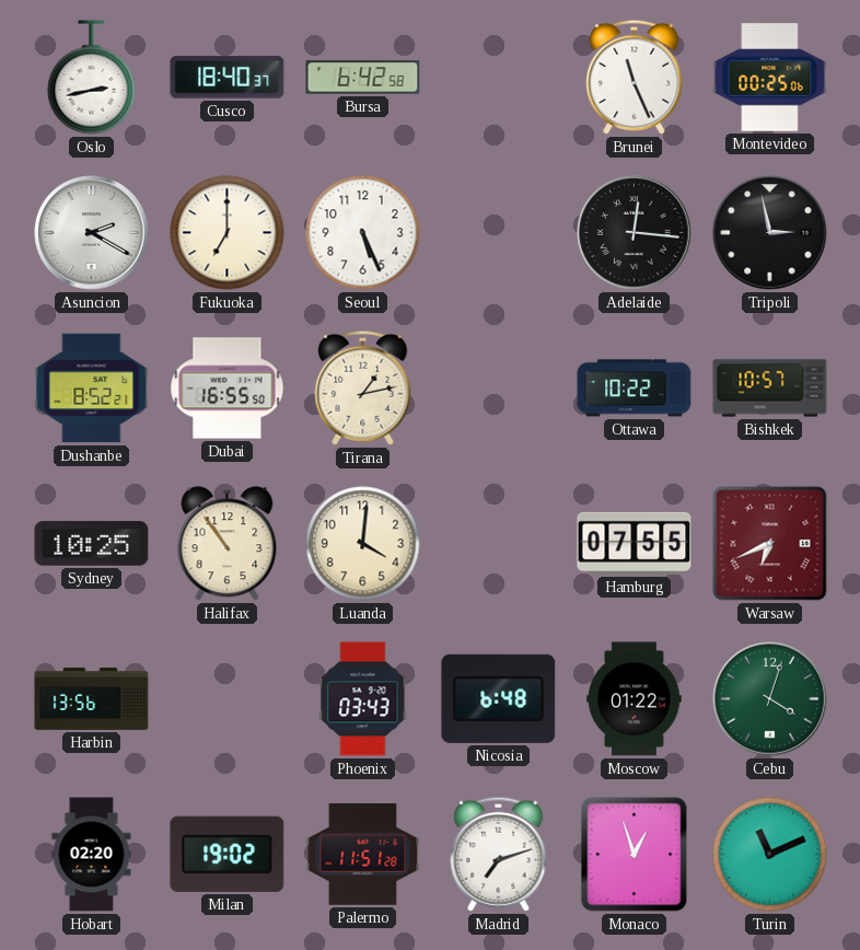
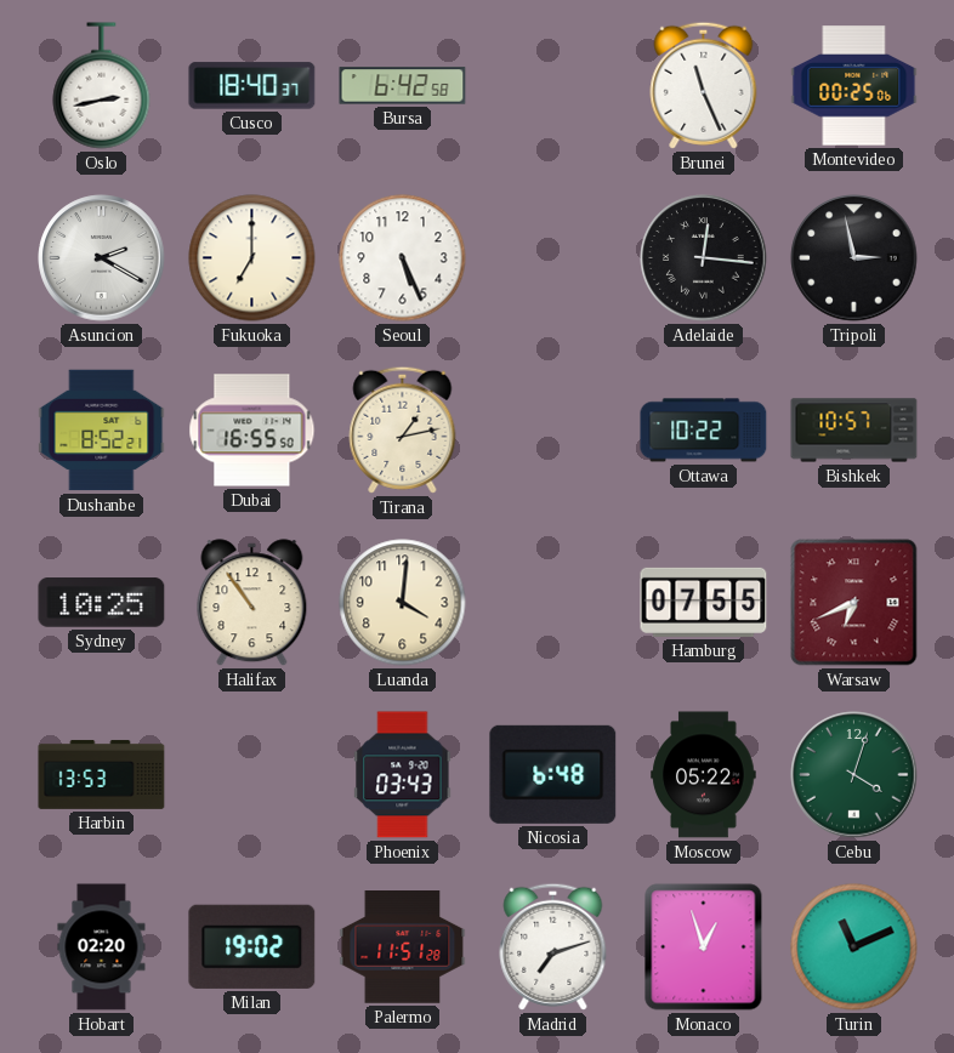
Harbin: 13:56 -> 13:53
Moscow: 01:22 -> 05:22
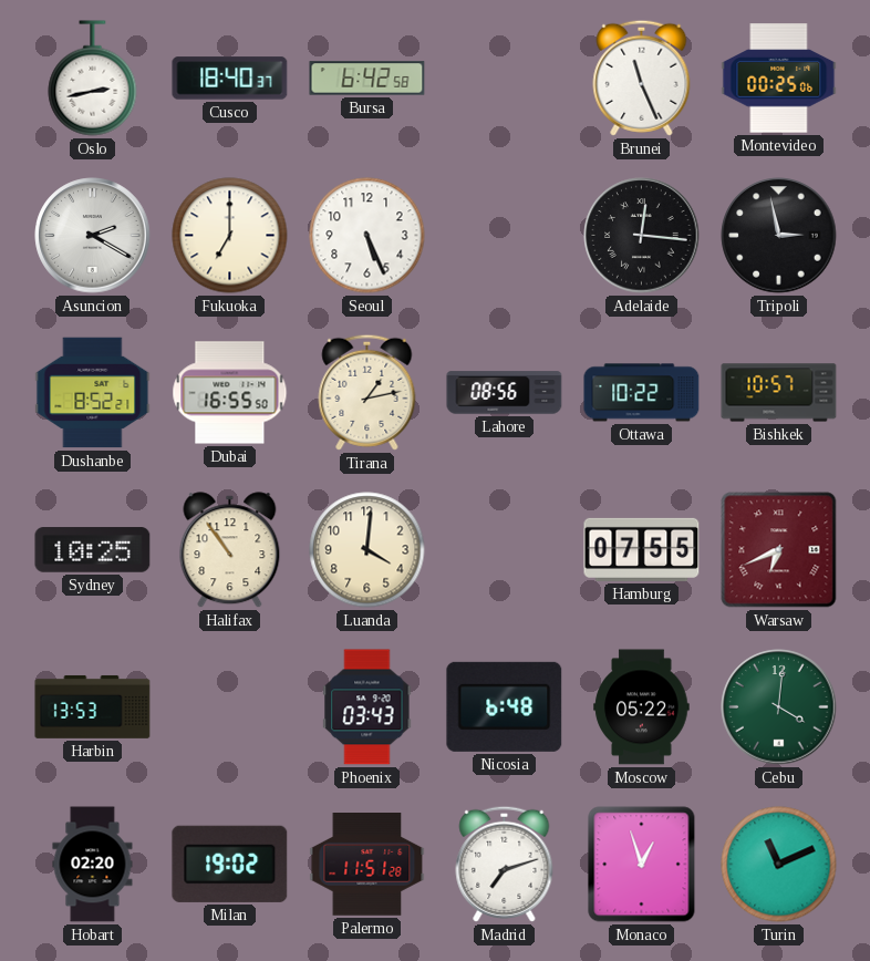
Lahore: none -> 08:56
Cebu: 4:03 -> 4:01
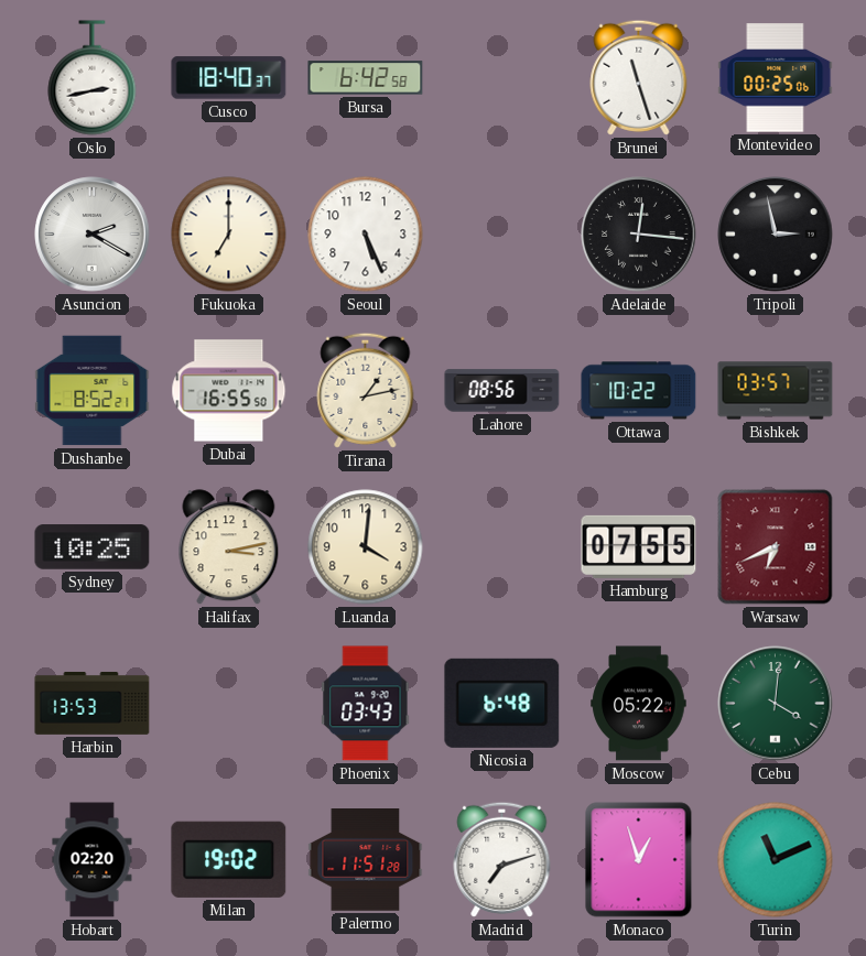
Brunei: 11:26 -> 11:27
Bishkek: 10:57 -> 03:57
Halifax: 10:54 -> 3:13
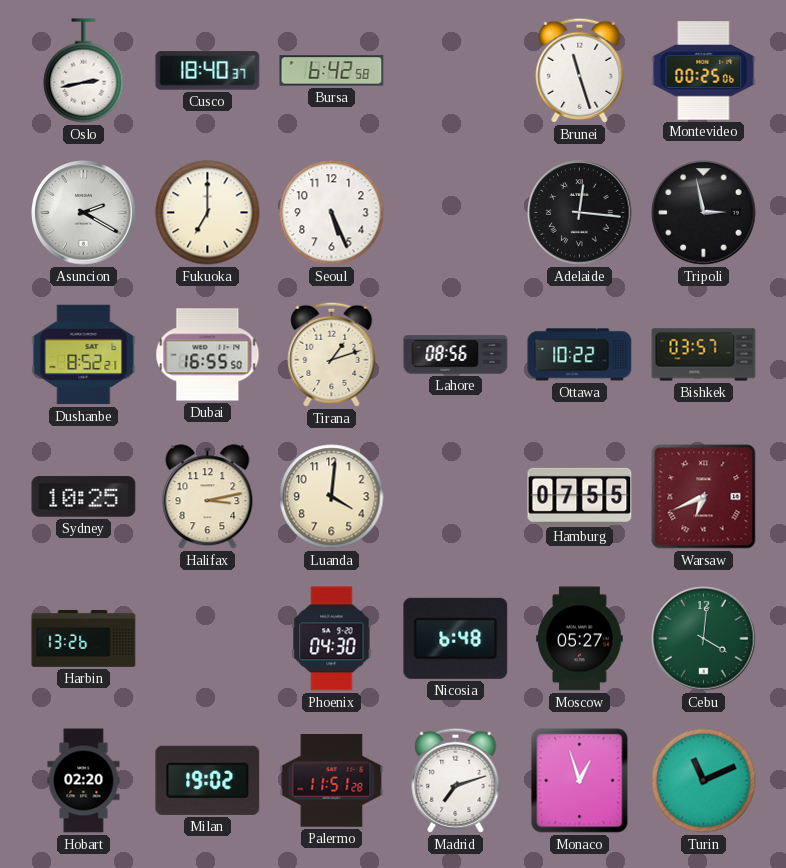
Tirana: 1:13 -> 1:12
Harbin: 13:53 -> 13:26
Phoenix: 03:43 -> 04:30
Moscow: 05:22 -> 05:27
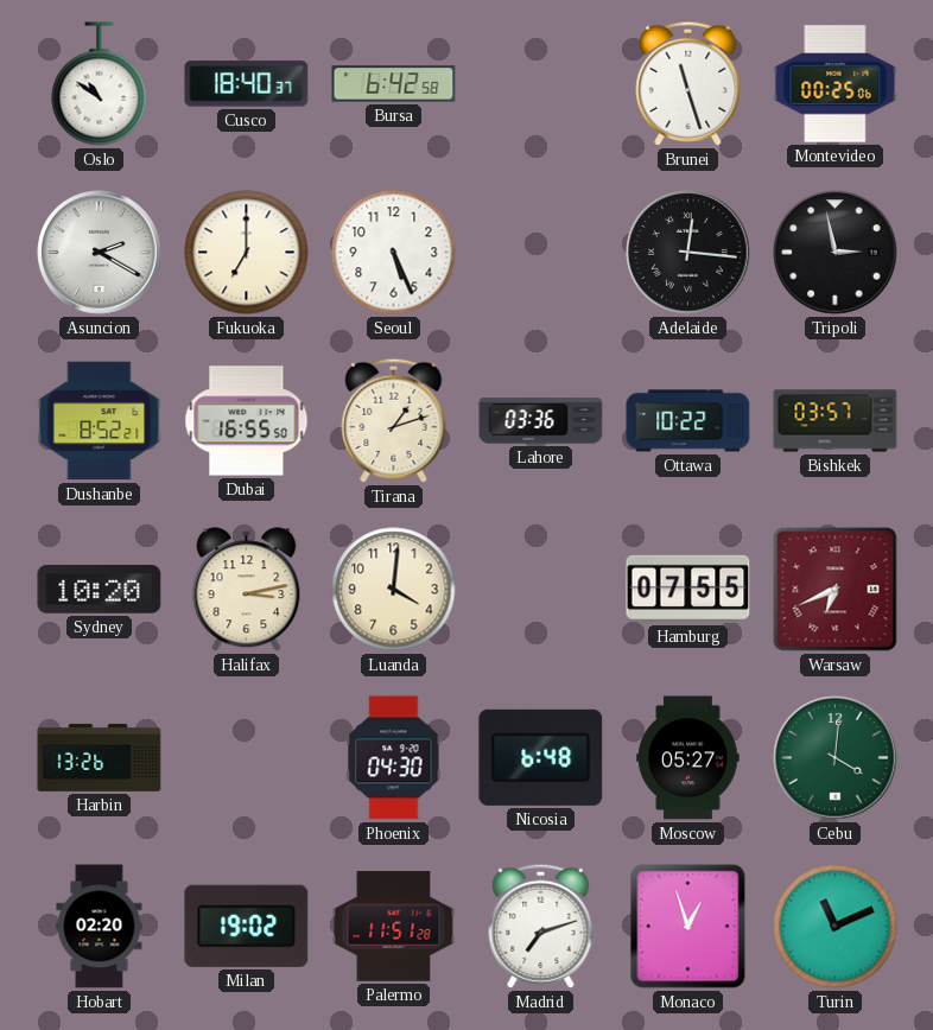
Oslo: 2:43 -> 10:51
Lahore: 08:56 -> 03:36
Sydney: 10:25 -> 10:20
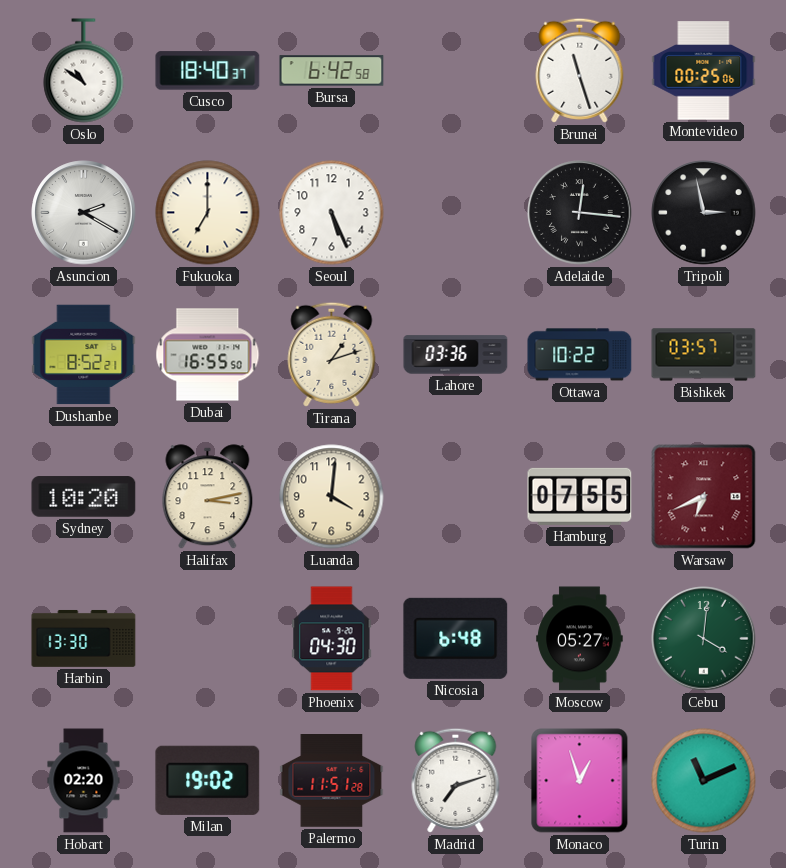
Harbin: 13:26 -> 13:30
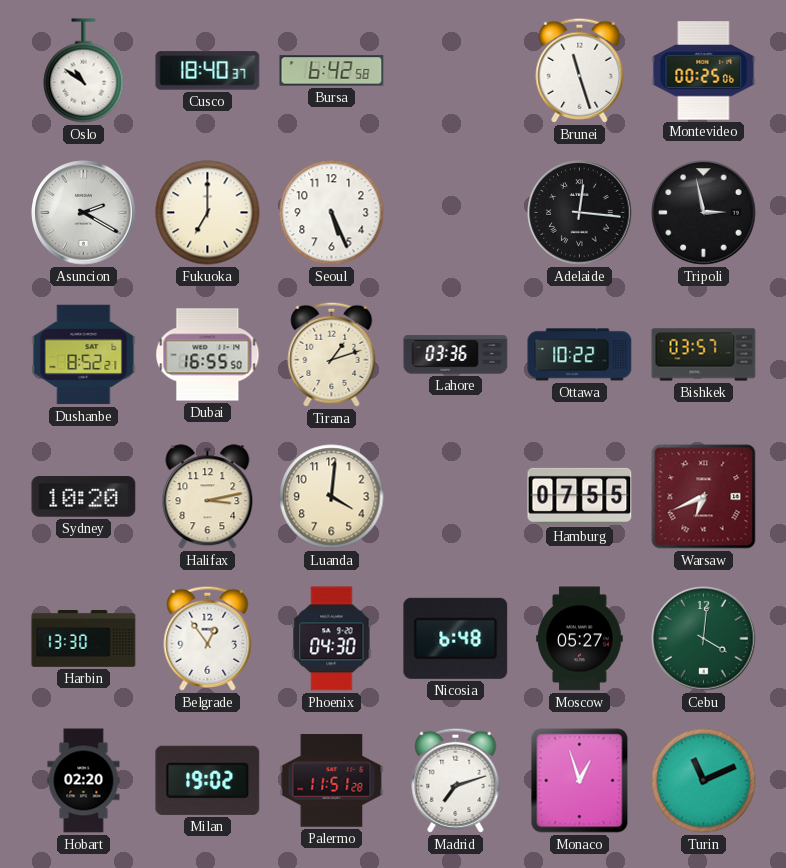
Belgrade: none -> 12:54
